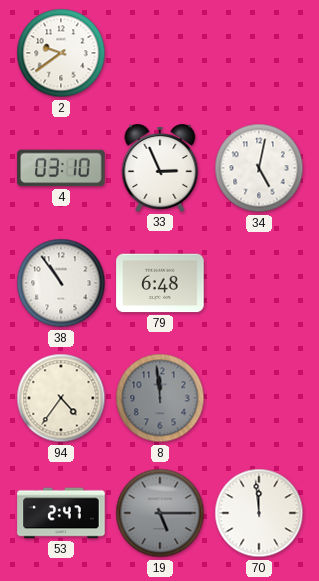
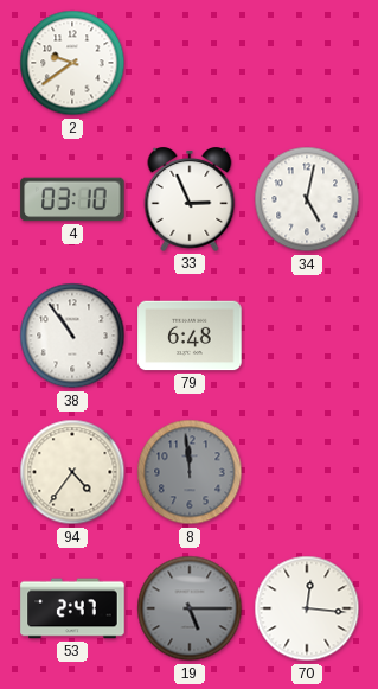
70: 11:59 -> 12:16
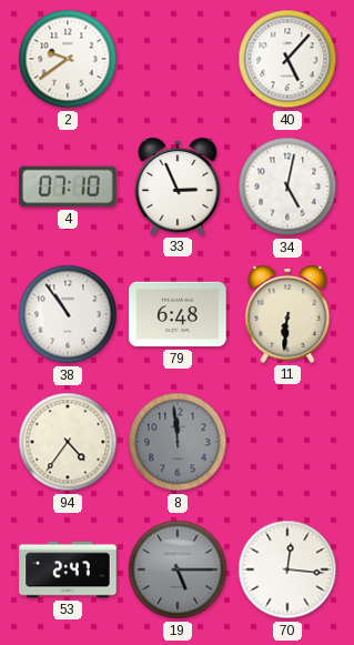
40: none -> 5:07
4: 03:10 -> 07:10
11: none -> 6:31
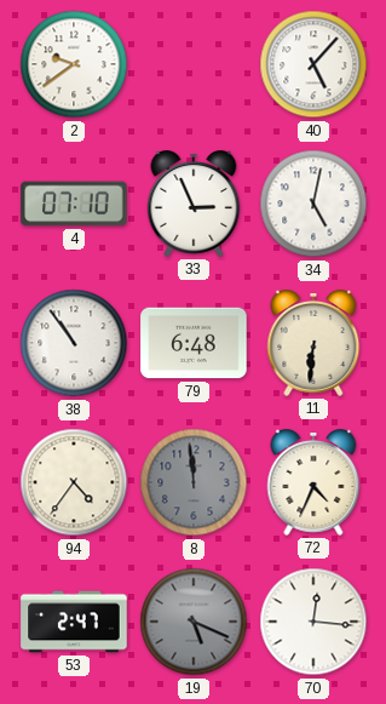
72: none -> 4:34
19: 5:15 -> 5:19
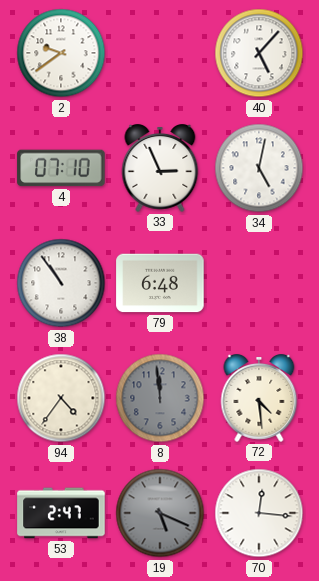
11: 6:31 -> none
72: 4:34 -> 4:29
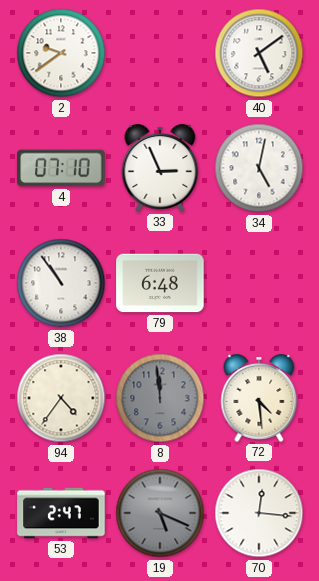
40: 5:07 -> 5:09
